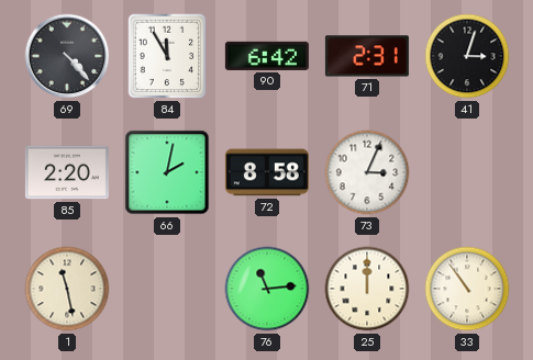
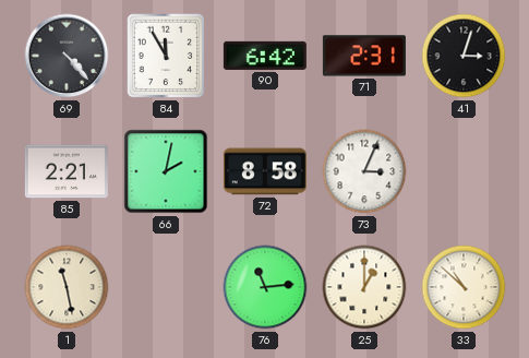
85: 2:20 -> 2:21
25: 12:00 -> 1:00
33: 10:54 -> 10:52
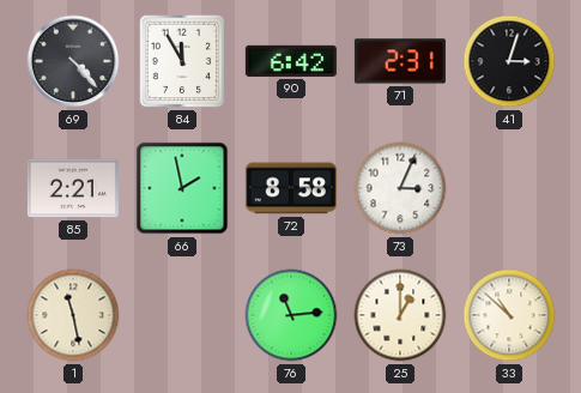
66: 2:02 -> 1:58
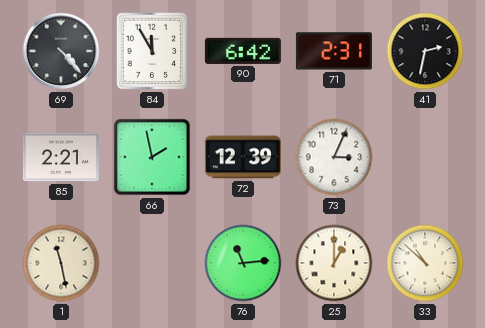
41: 3:03 -> 2:32
72: 8:58 -> 12:39
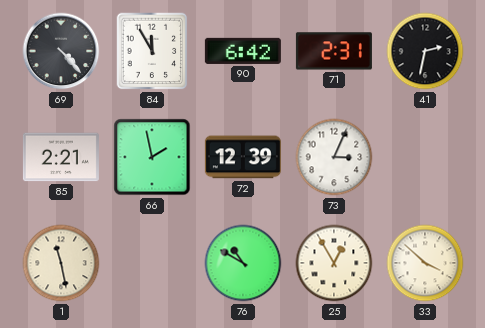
76: 11:14 -> 10:50
25: 1:00 -> 12:55
33: 10:52 -> 3:52
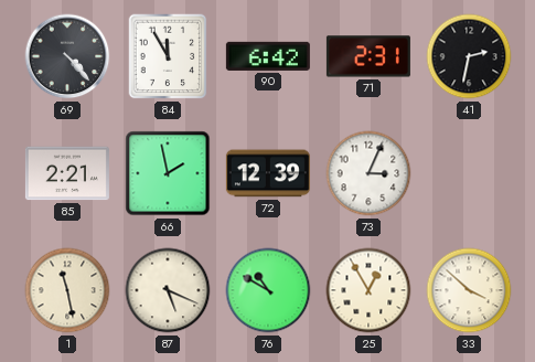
87: none -> 5:19
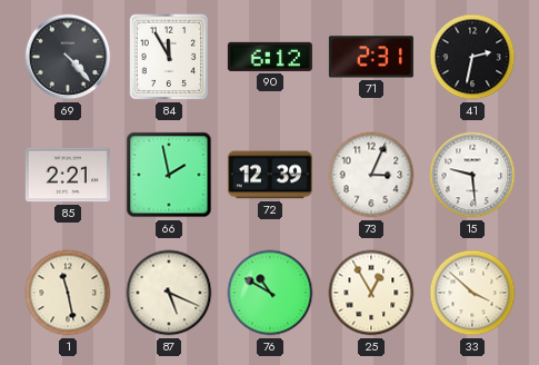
90: 6:42 -> 6:12
15: none -> 9:29
